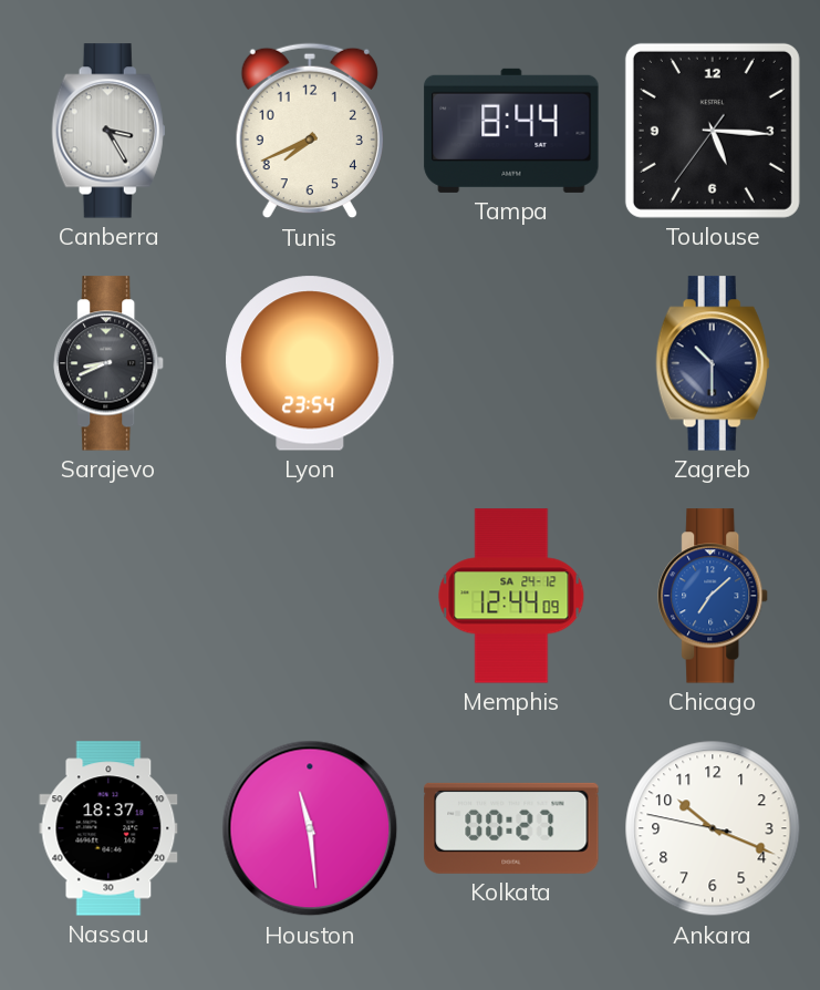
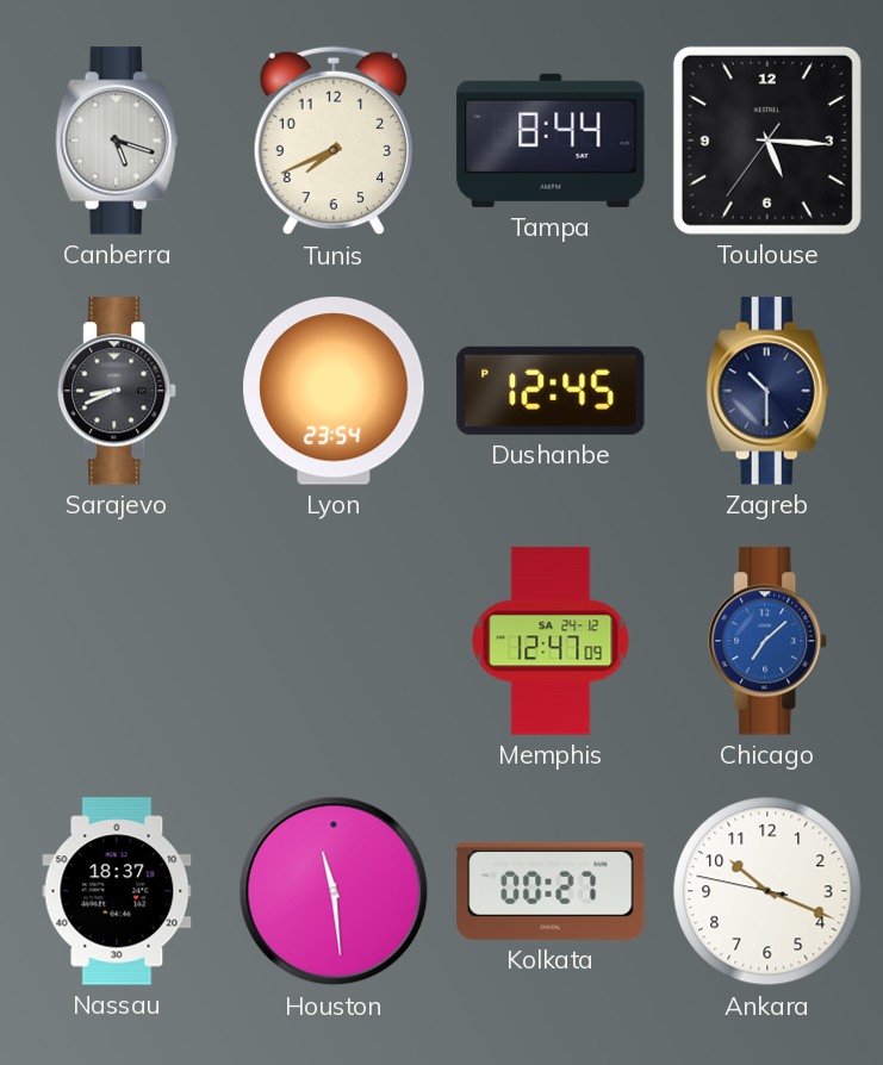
Canberra: 3:25 -> 5:18
Dushanbe: none -> 12:45
Memphis: 12:44 -> 12:47
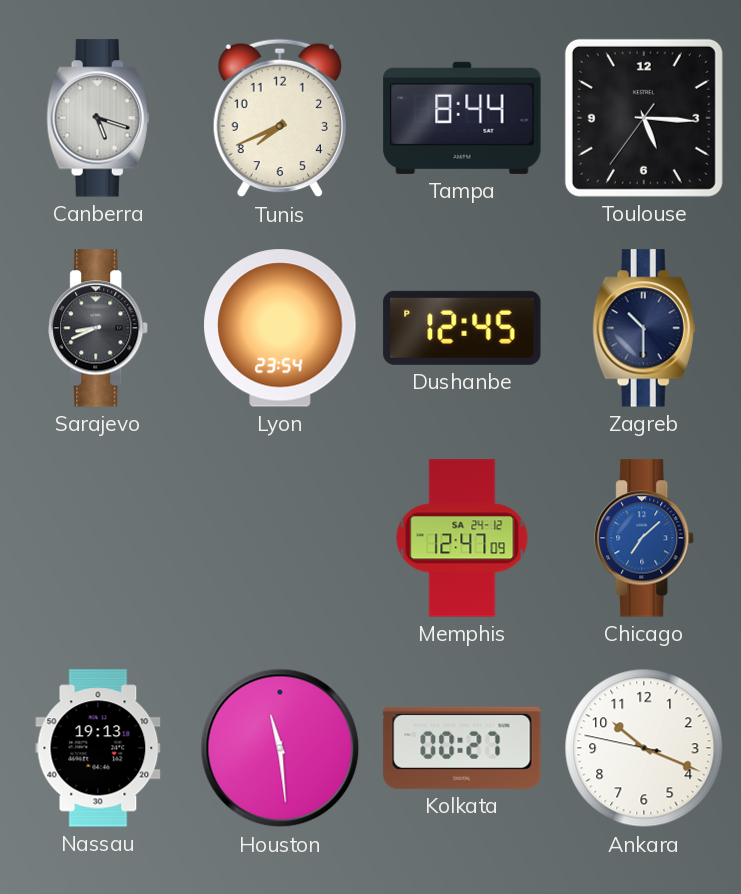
Nassau: 18:37 -> 19:13
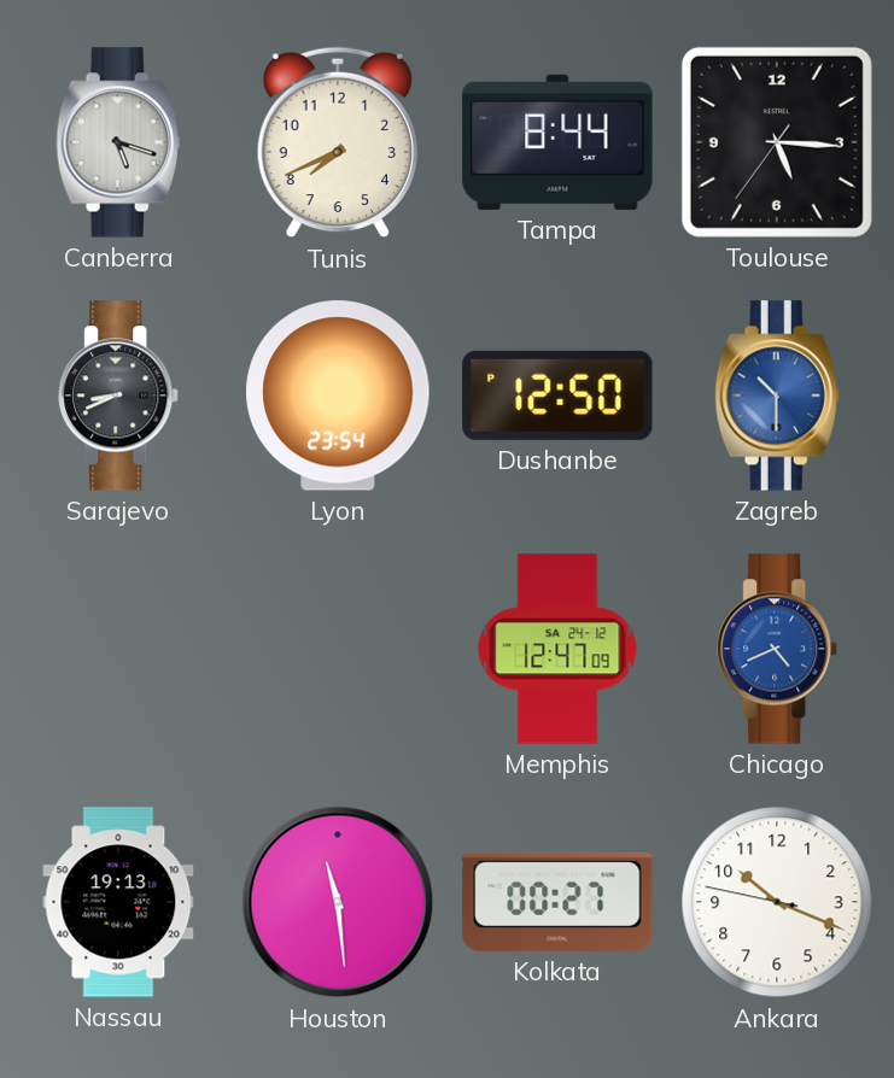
Dushanbe: 12:45 -> 12:50
Zagreb dial: navy -> blue
Chicago: 7:08 -> 4:41
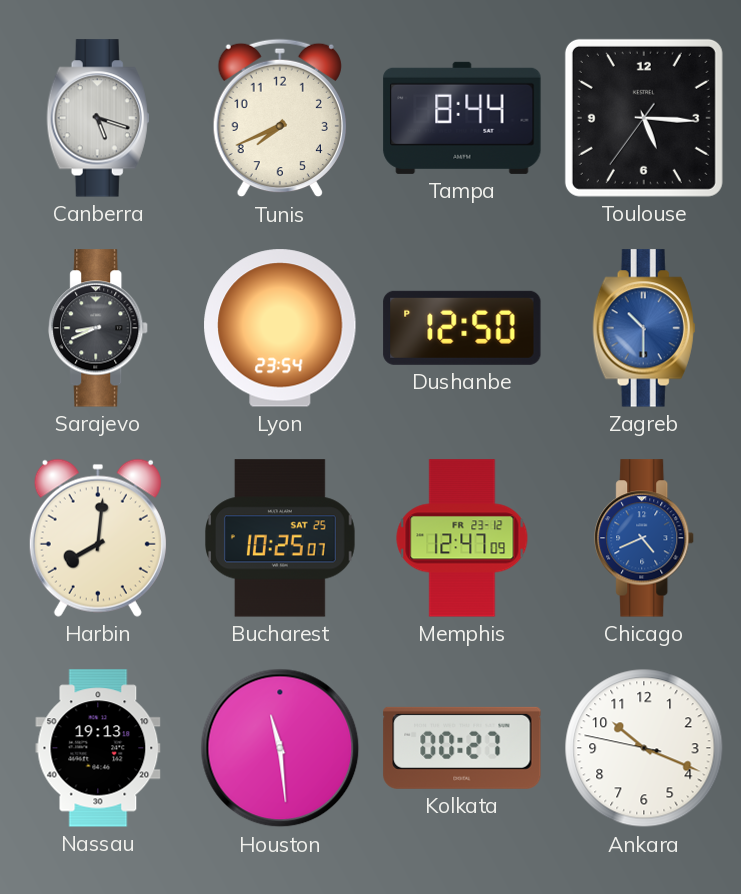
Harbin: none -> 8:01
Bucharest: none -> 10:25
Memphis date: SA 24-12 -> FR 23-12
